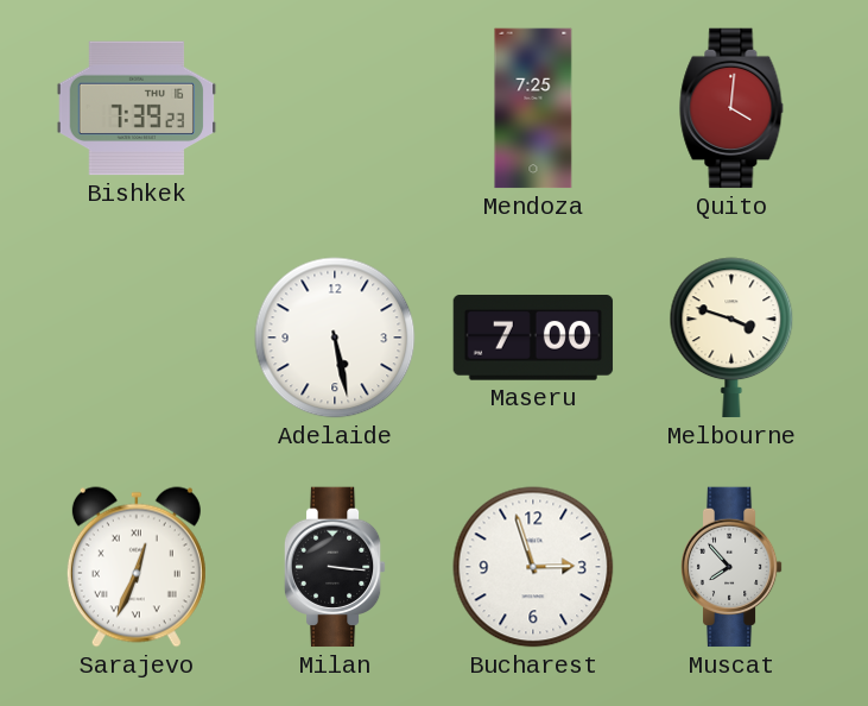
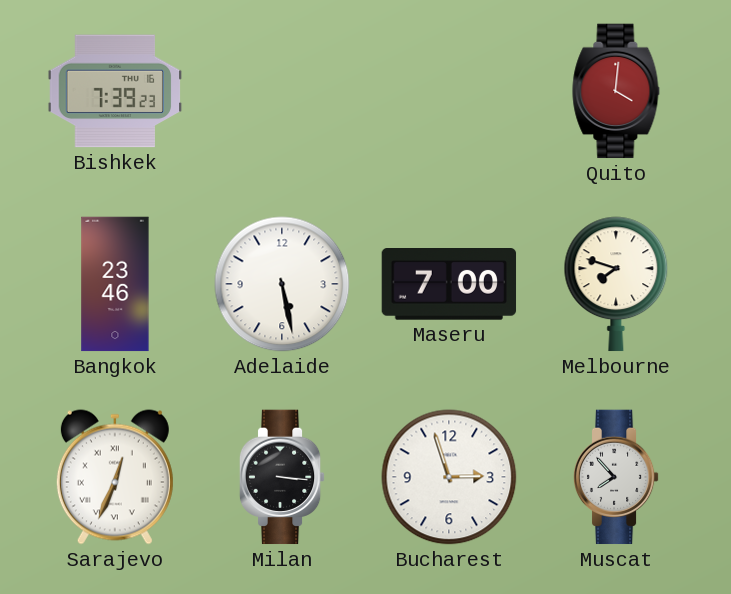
Mendoza: 7:25 -> none
Bangkok: none -> 23:46
Melbourne: 3:48 -> 7:48
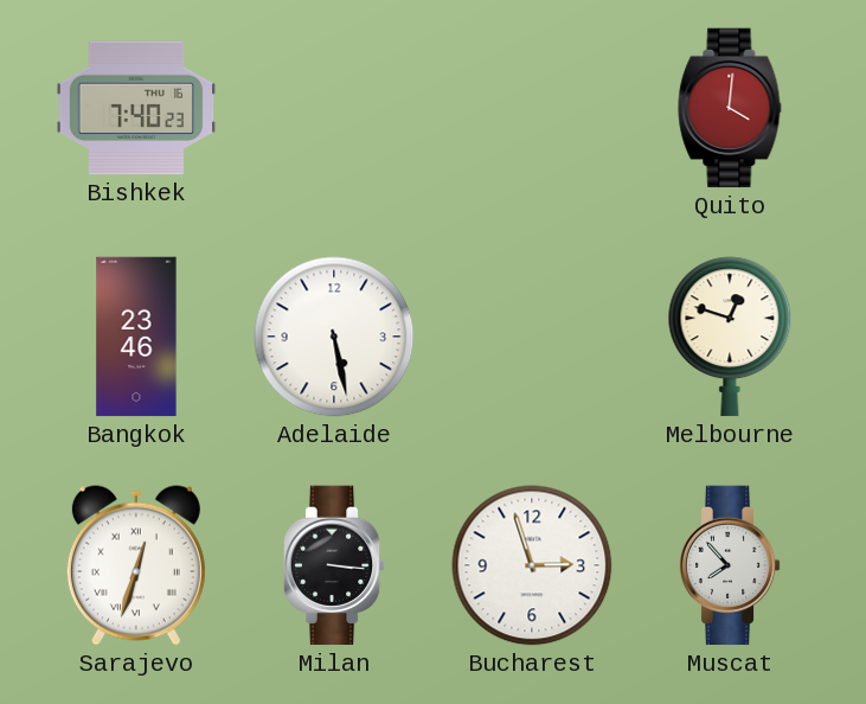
Bishkek: 7:39 -> 7:40
Maseru: 7:00 -> none
Melbourne: 7:48 -> 12:48
Sarajevo: 12:34 -> 12:33
